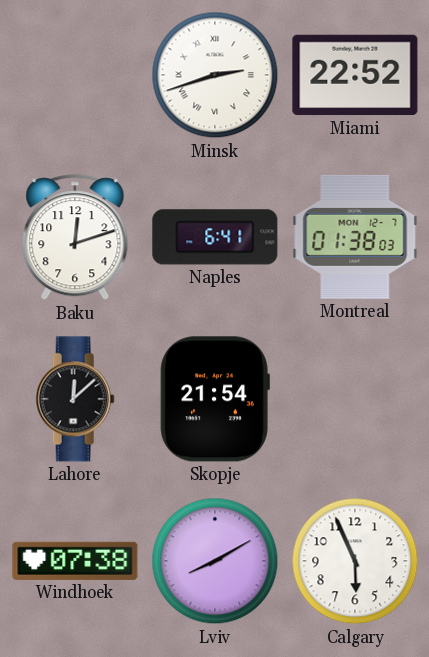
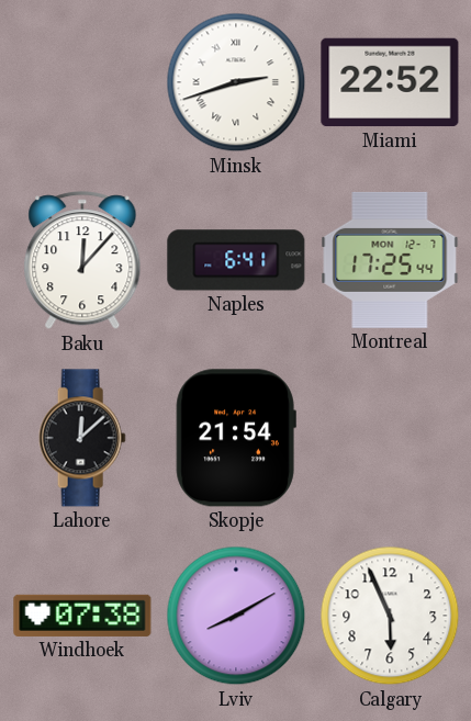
Baku: 12:12 -> 12:07
Montreal: 01:38 -> 17:25
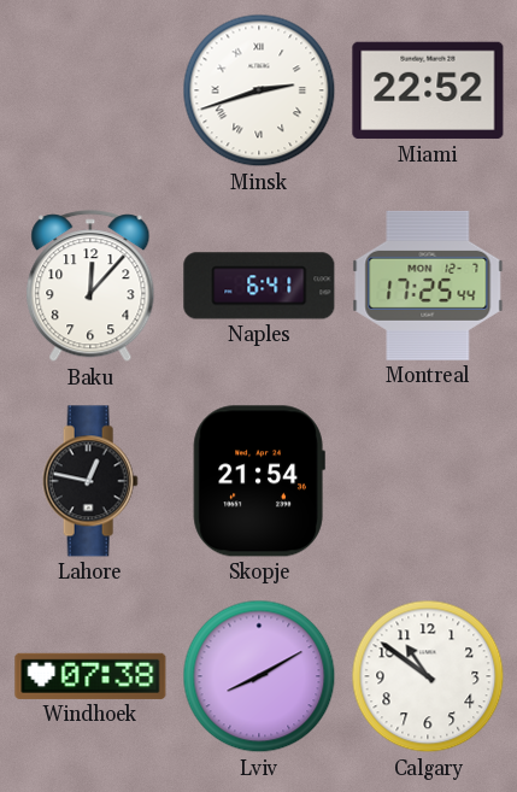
Lahore: 12:08 -> 12:47
Calgary: 5:56 -> 10:51
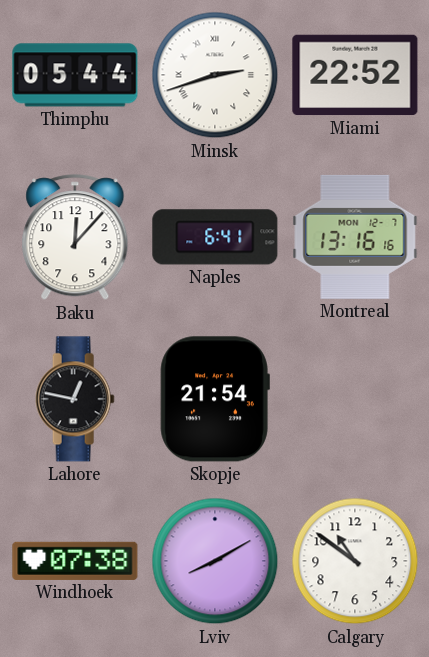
Thimphu: none -> 05:44
Montreal: 17:25 -> 13:16
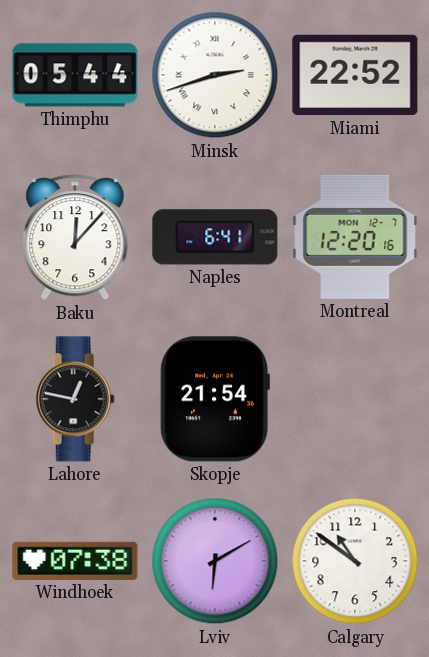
Montreal: 13:16 -> 12:20
Lviv: 8:10 -> 6:10
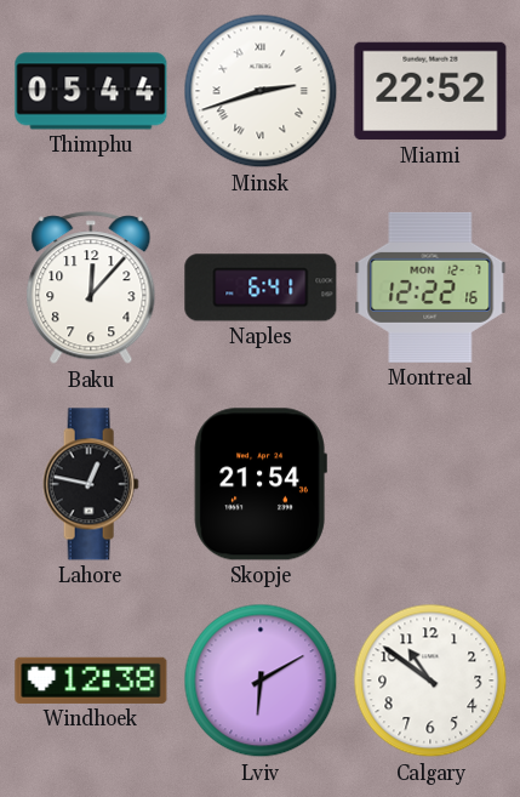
Montreal: 12:20 -> 12:22
Windhoek: 07:38 -> 12:38
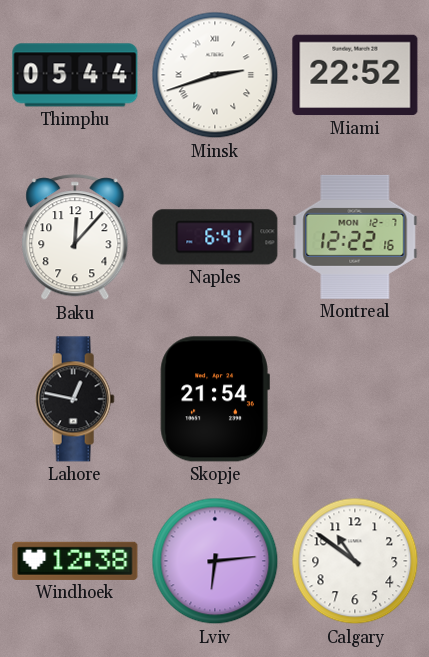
Lviv: 6:10 -> 6:14
